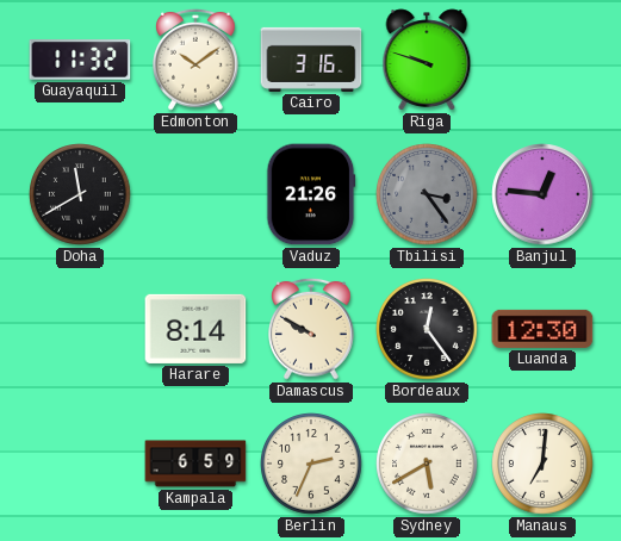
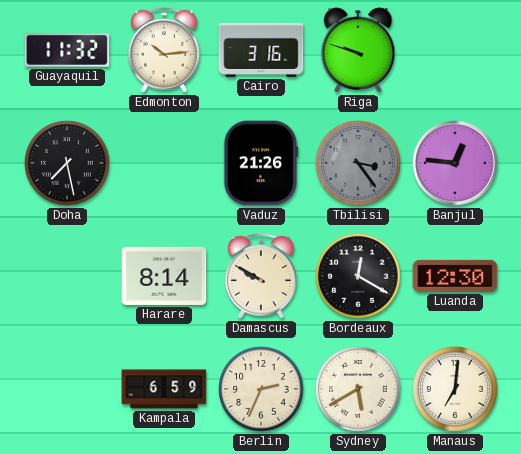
Edmonton: 10:09 -> 10:14
Doha: 11:40 -> 7:28
Bordeaux: 12:24 -> 12:20
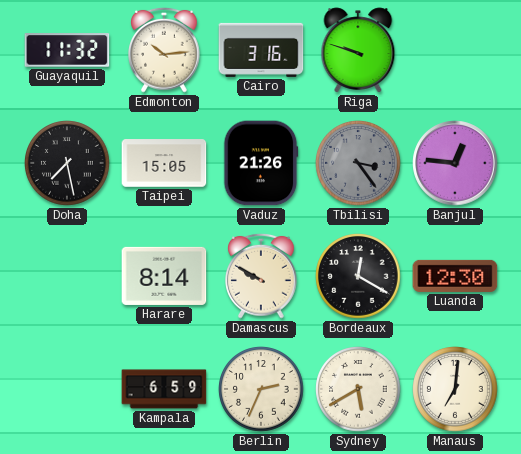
Taipei: none -> 15:05
